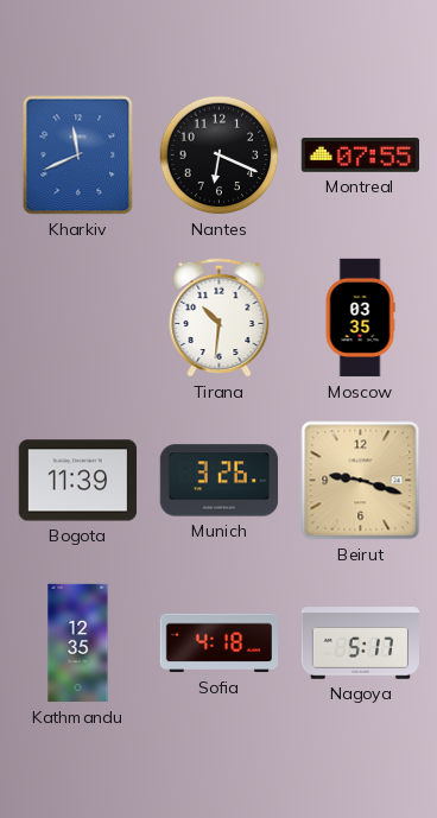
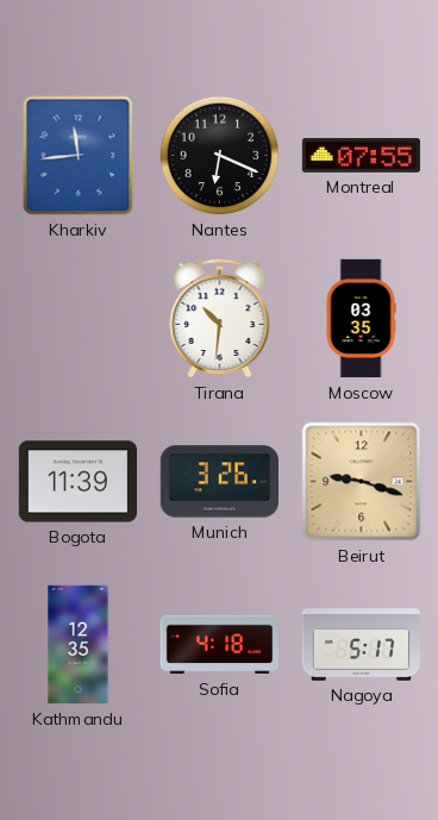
Kharkiv: 11:41 -> 11:44
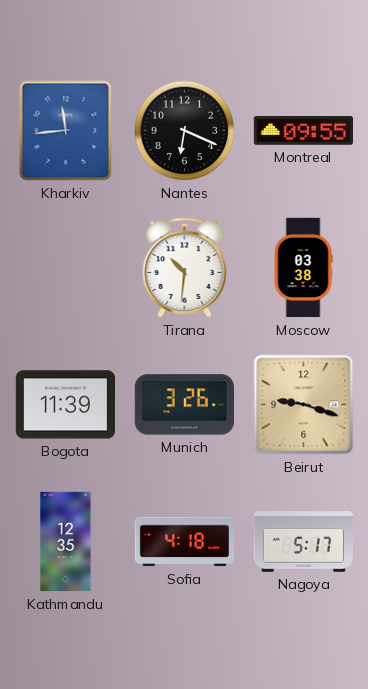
Montreal: 07:55 -> 09:55
Moscow: 03:35 -> 03:38
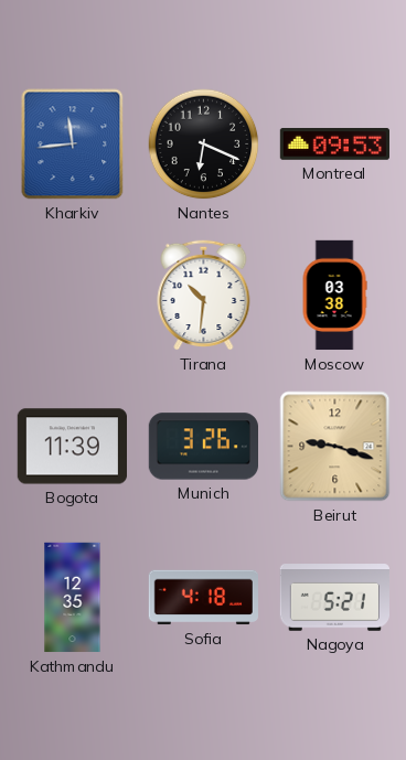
Montreal: 09:55 -> 09:53
Nagoya: 5:17 -> 5:21
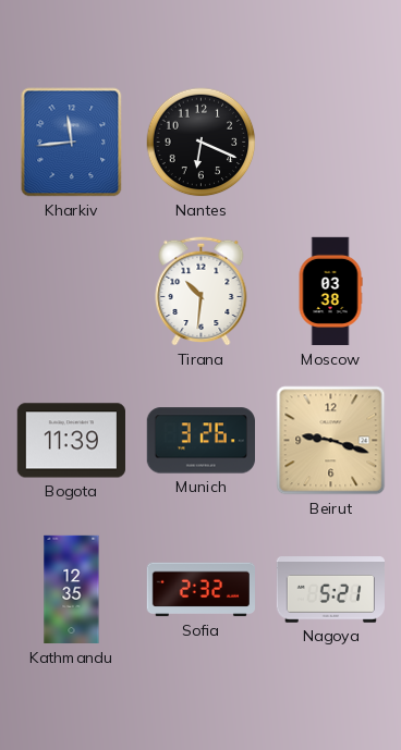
Montreal: 09:53 -> none
Sofia: 4:18 -> 2:32
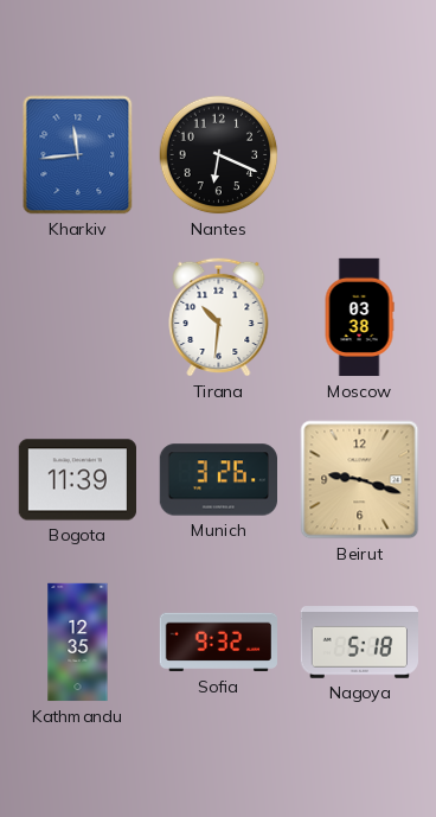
Sofia: 2:32 -> 9:32
Nagoya: 5:21 -> 5:18
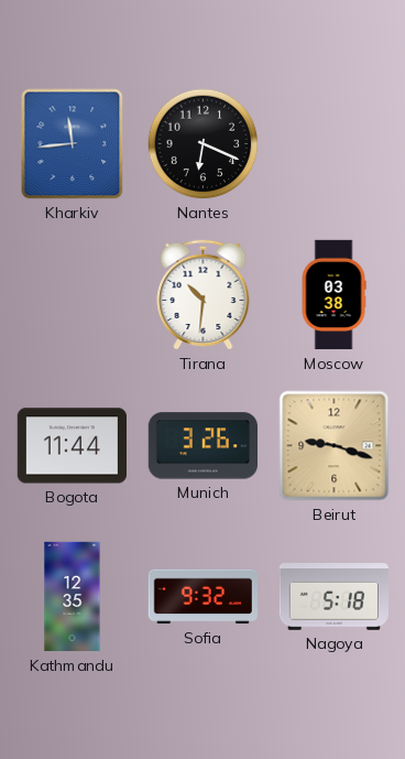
Bogota: 11:39 -> 11:44
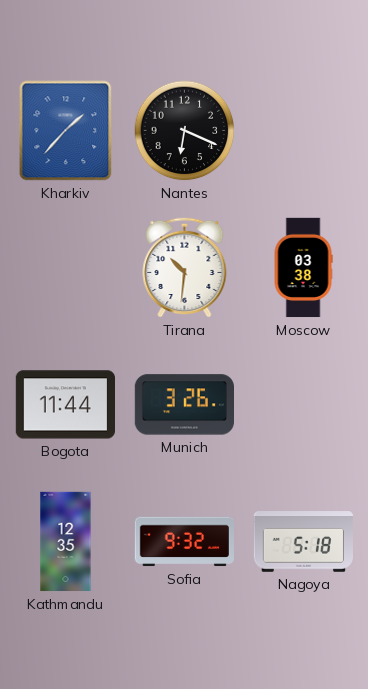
Kharkiv: 11:44 -> 1:37
Beirut: 9:18 -> none
